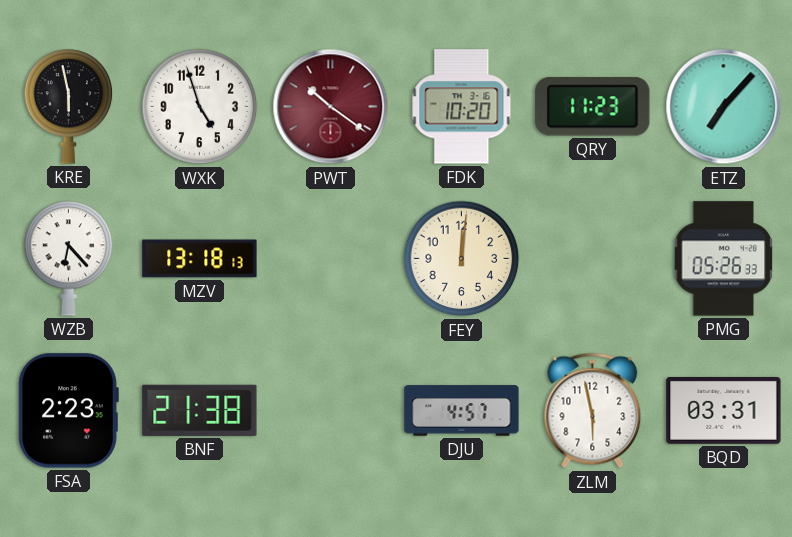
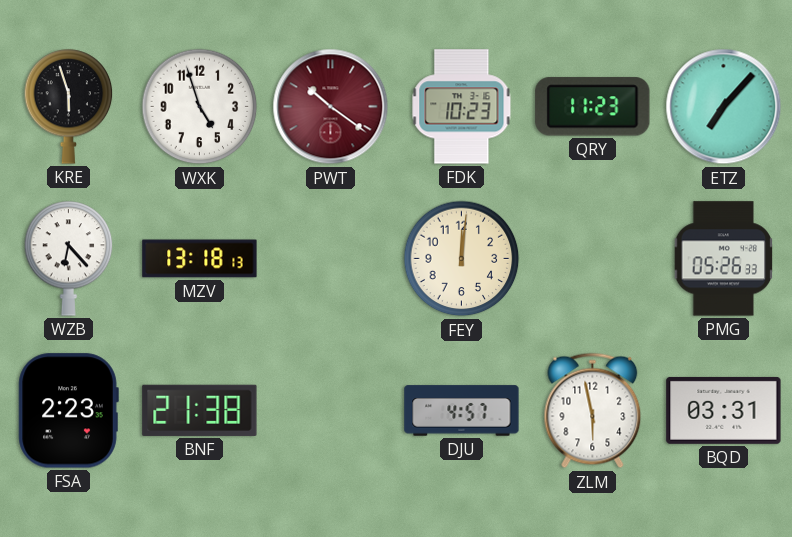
KRE: 5:58 -> 5:57
FDK: 10:20 -> 10:23
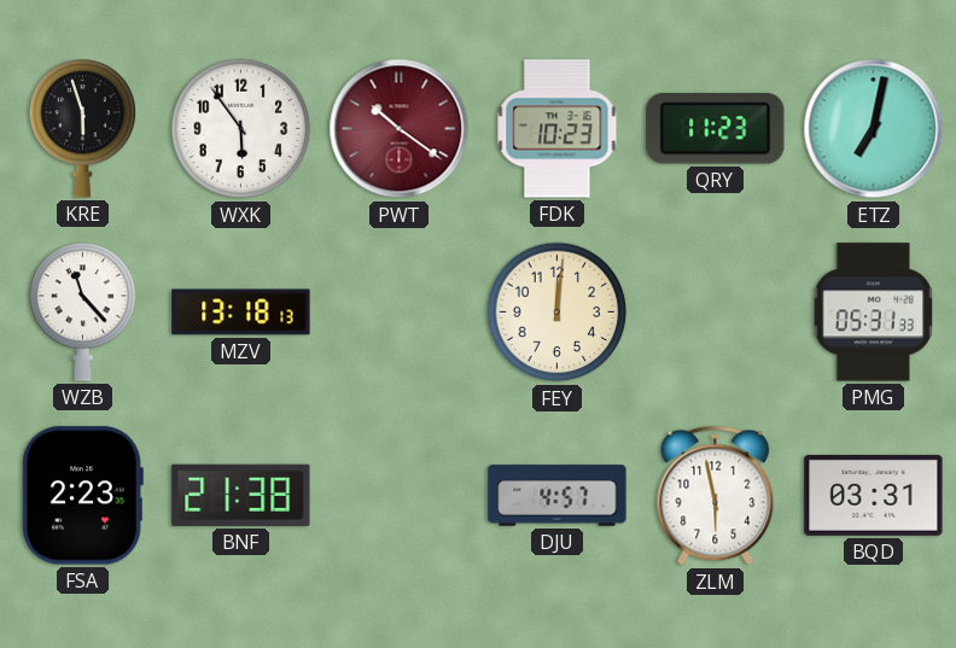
WXK: 4:57 -> 5:54
ETZ: 7:07 -> 7:02
WZB: 6:23 -> 11:23
PMG: 05:26 -> 05:31
